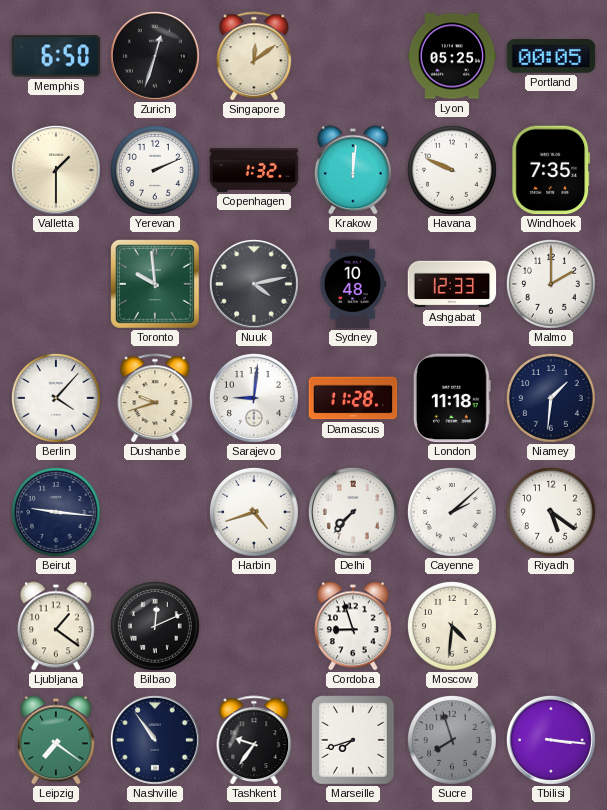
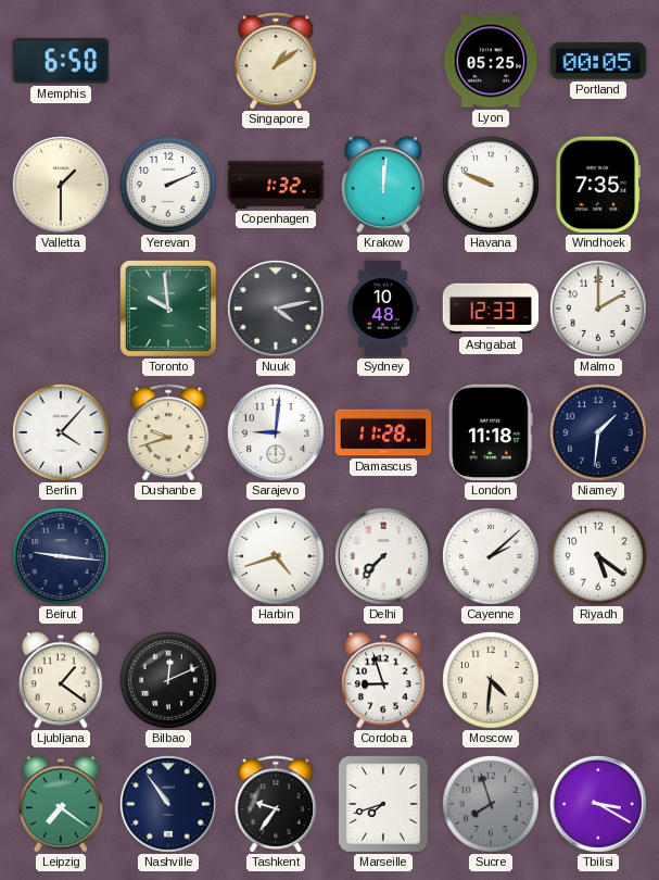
Zurich: 12:33 -> none
Singapore: 12:09 -> 1:09
Tbilisi: 3:16 -> 3:20
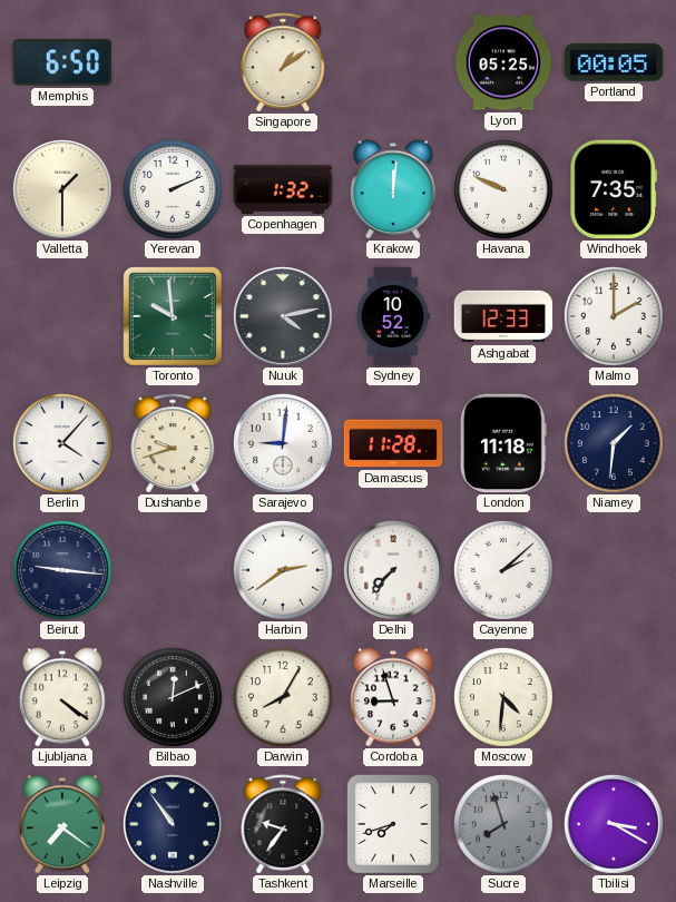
Sydney: 10:48 -> 10:52
Harbin: 4:42 -> 2:39
Riyadh: 5:21 -> none
Ljubljana: 1:21 -> 4:21
Darwin: none -> 8:05
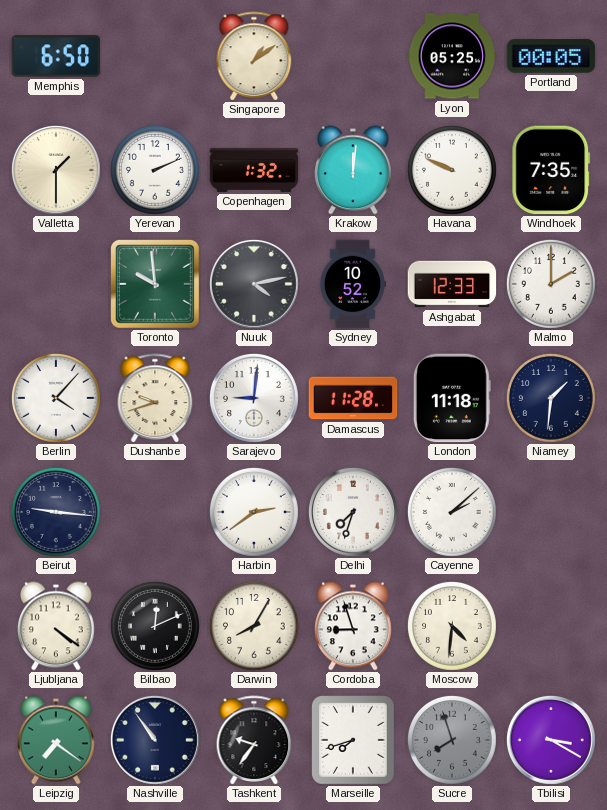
Delhi: 7:37 -> 7:33
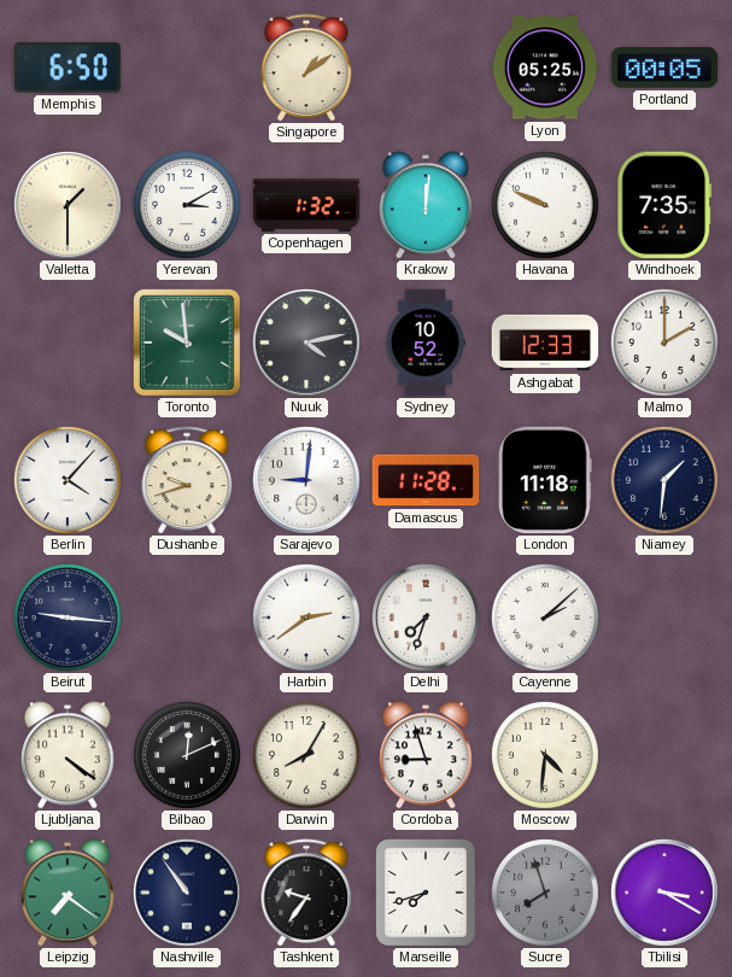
Yerevan: 2:11 -> 3:10
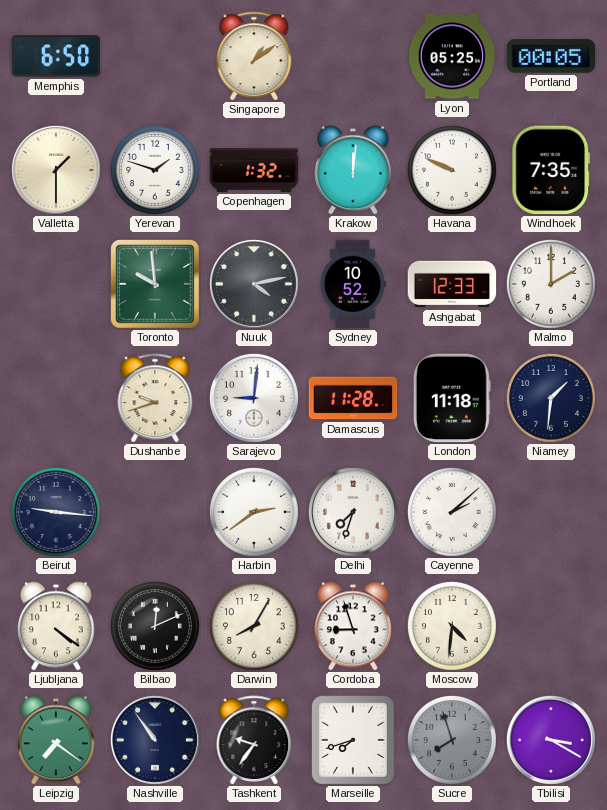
Yerevan: 3:10 -> 1:48
Berlin: 4:07 -> none
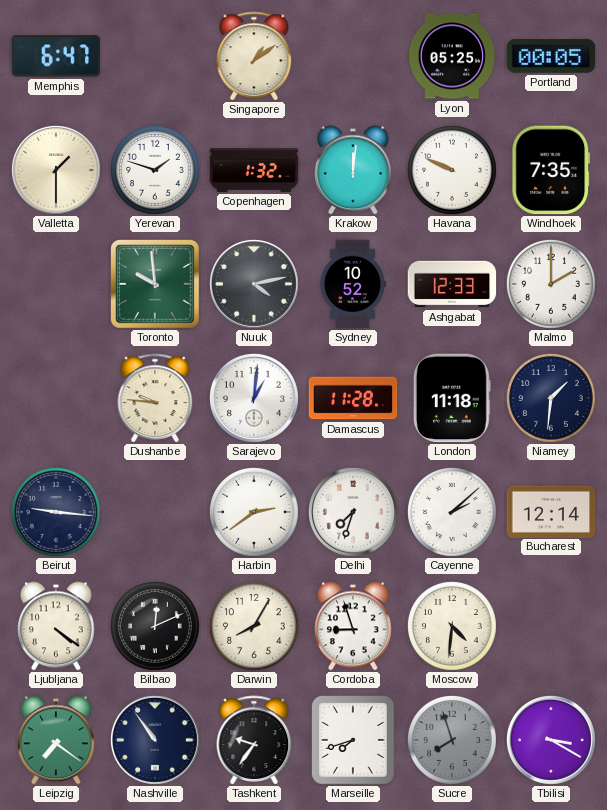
Memphis: 6:50 -> 6:47
Dushanbe: 9:42 -> 9:46
Sarajevo: 9:01 -> 1:01
Bucharest: none -> 12:14
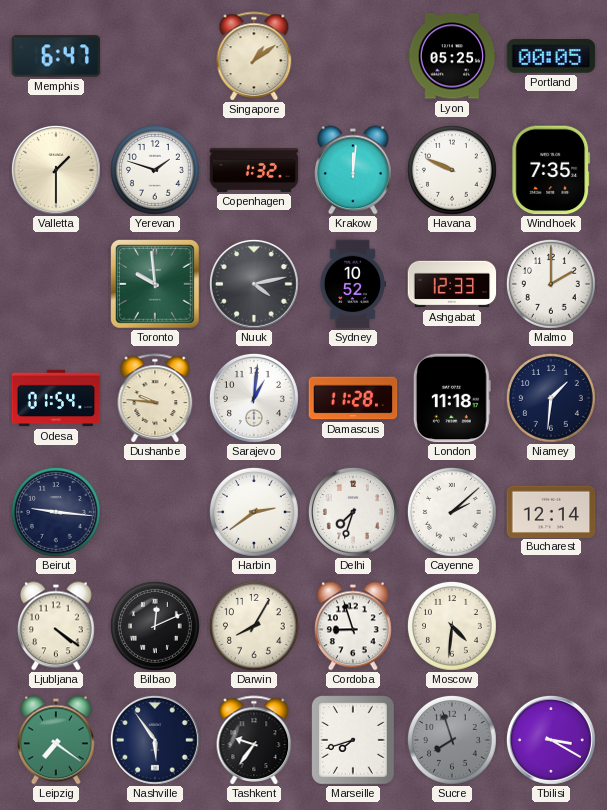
Odesa: none -> 01:54
Nashville: 10:54 -> 5:54
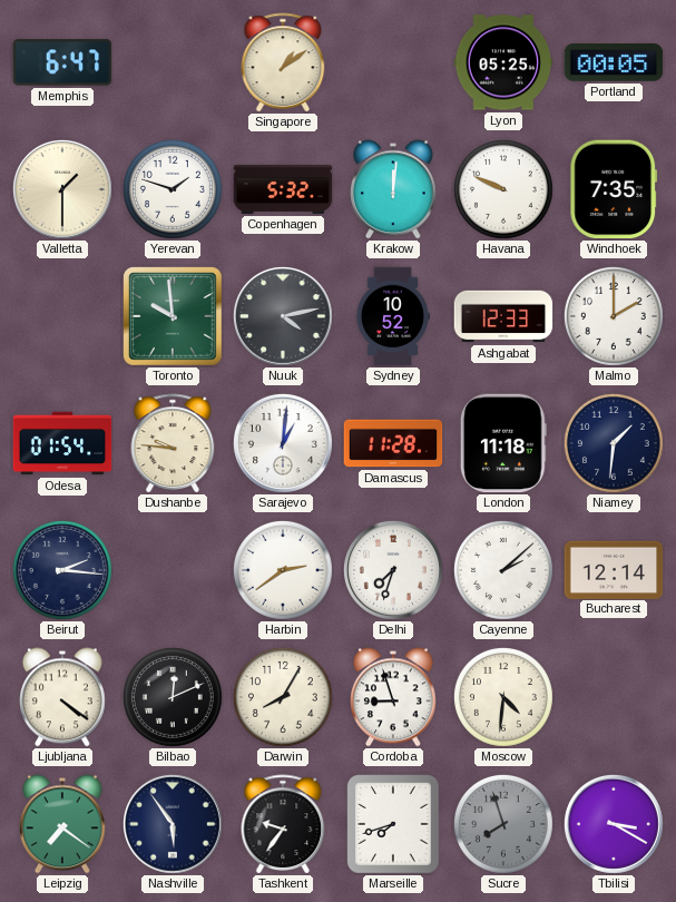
Copenhagen: 1:32 -> 5:32
Beirut: 9:16 -> 2:16
